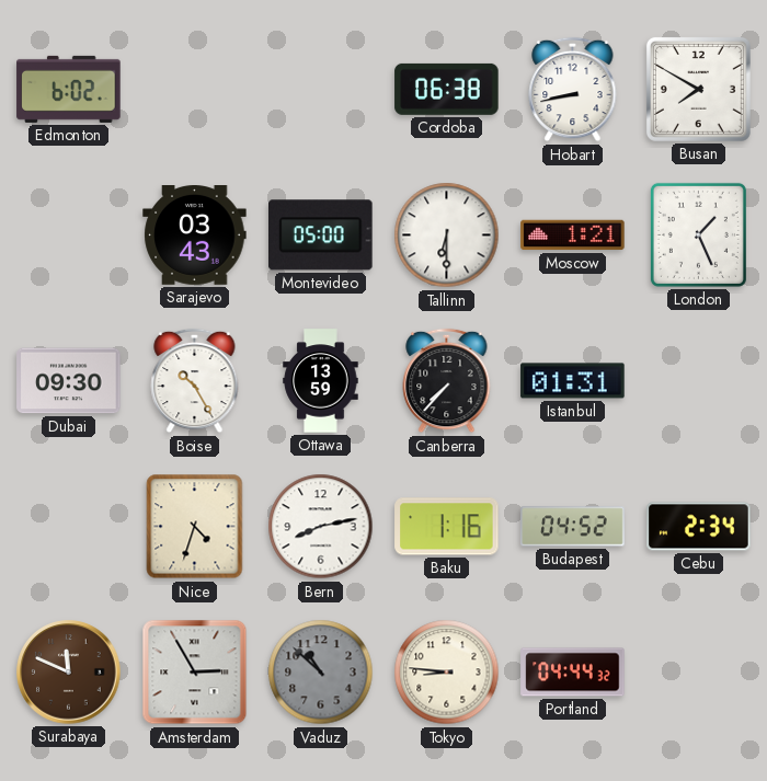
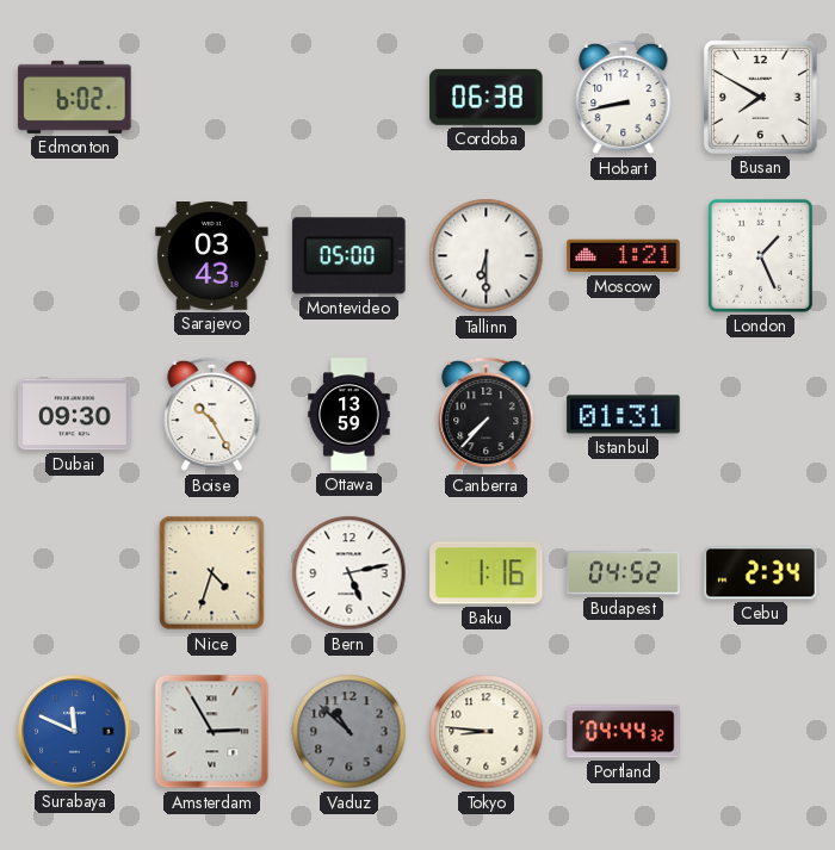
Bern: 8:13 -> 5:13
Surabaya dial: brown -> blue
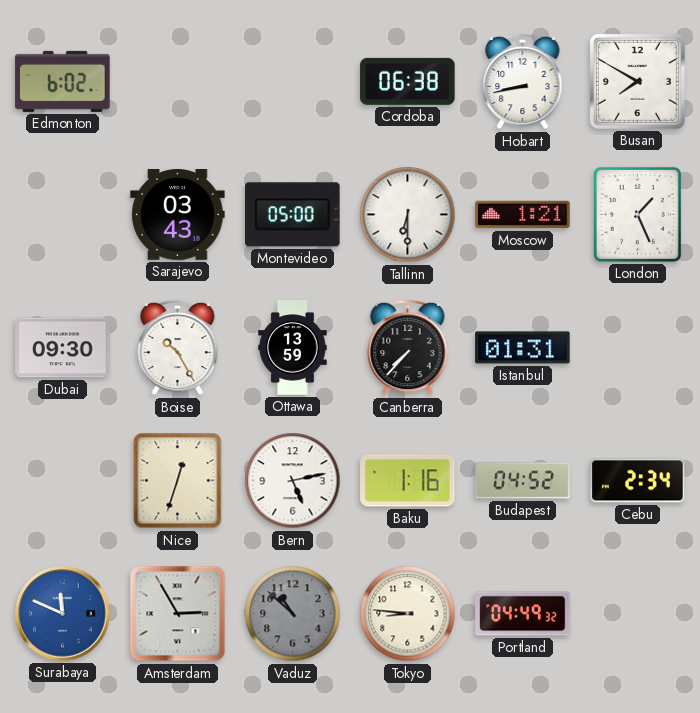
Nice: 4:33 -> 12:33
Portland: 04:44 -> 04:49
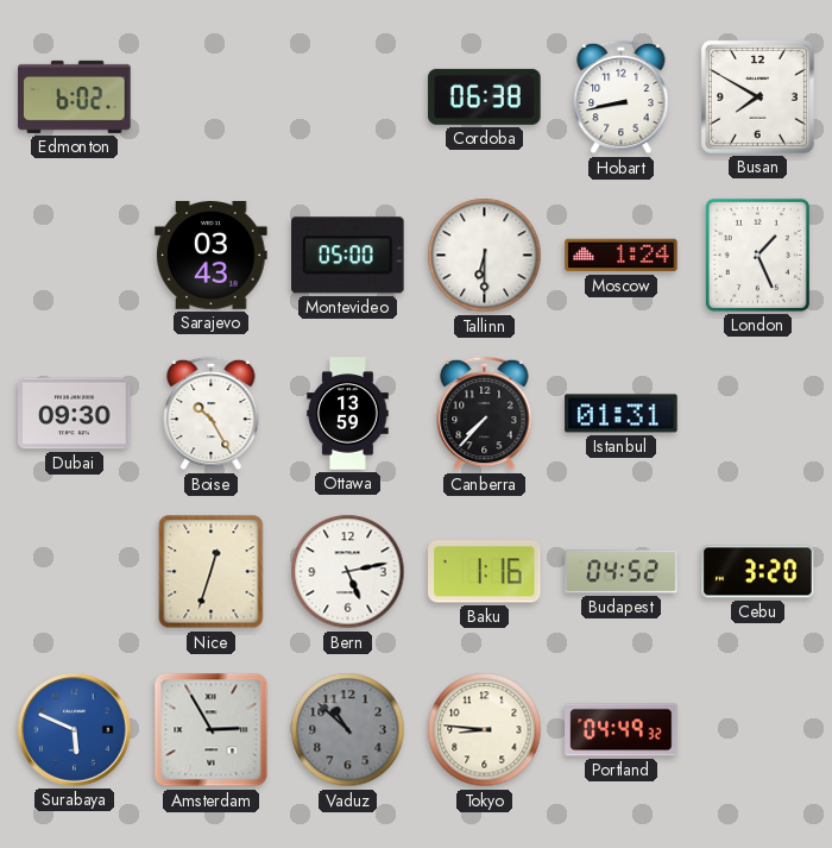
Moscow: 1:21 -> 1:24
Cebu: 2:34 -> 3:20
Surabaya: 11:49 -> 5:49
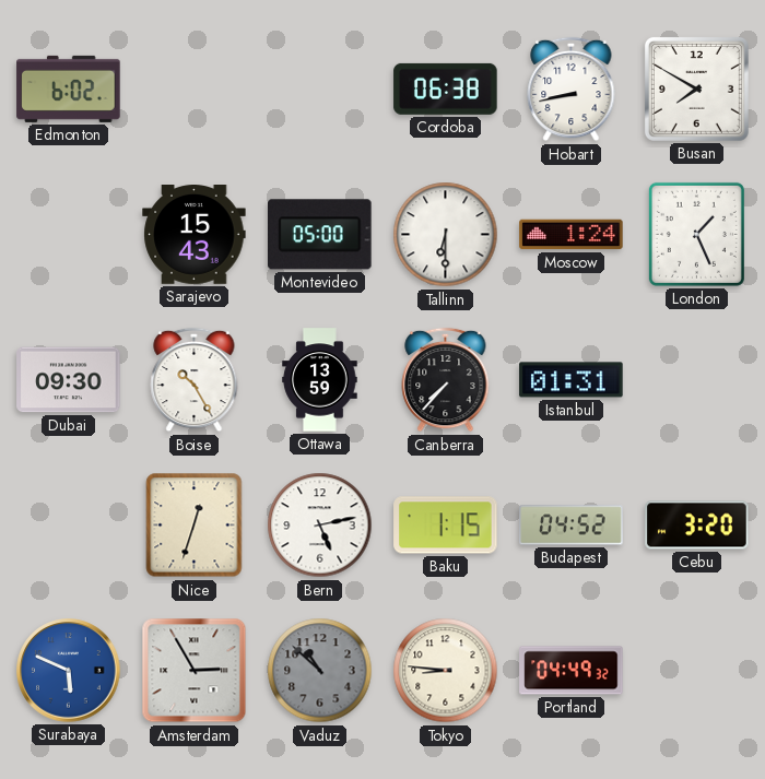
Sarajevo: 03:43 -> 15:43
Baku: 1:16 -> 1:15
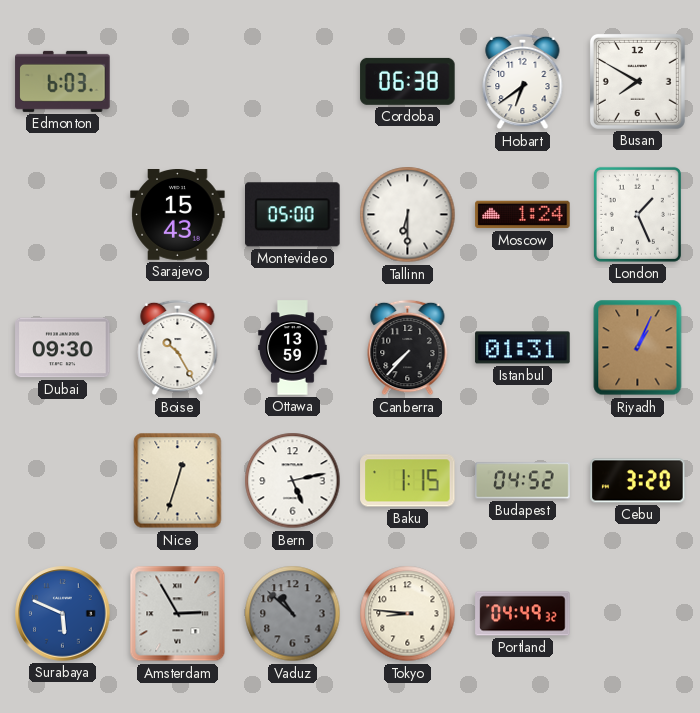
Edmonton: 6:02 -> 6:03
Hobart: 8:43 -> 6:39
Riyadh: none -> 1:04
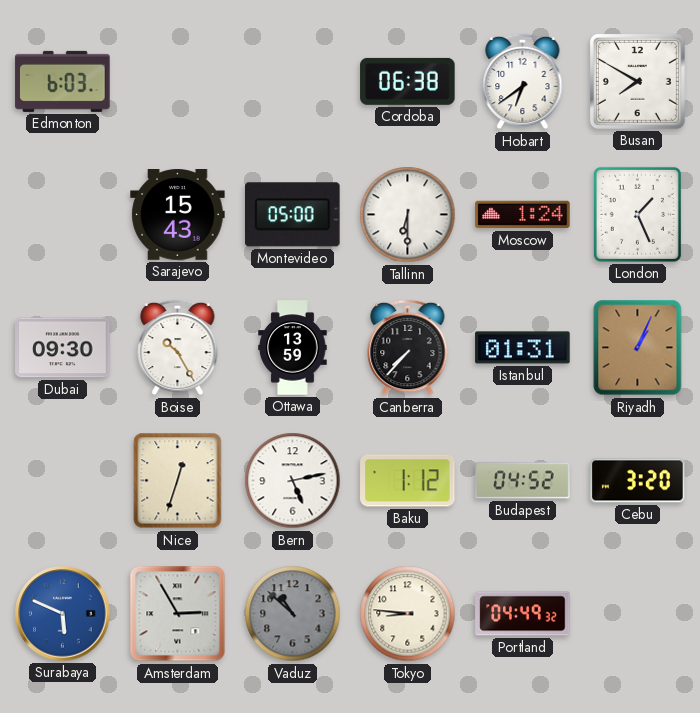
Baku: 1:15 -> 1:12
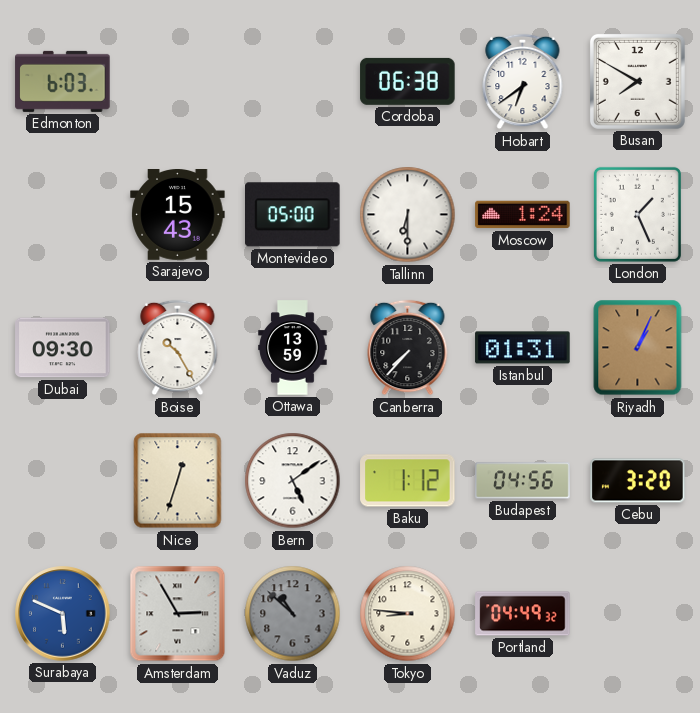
Bern: 5:13 -> 5:09
Budapest: 04:52 -> 04:56
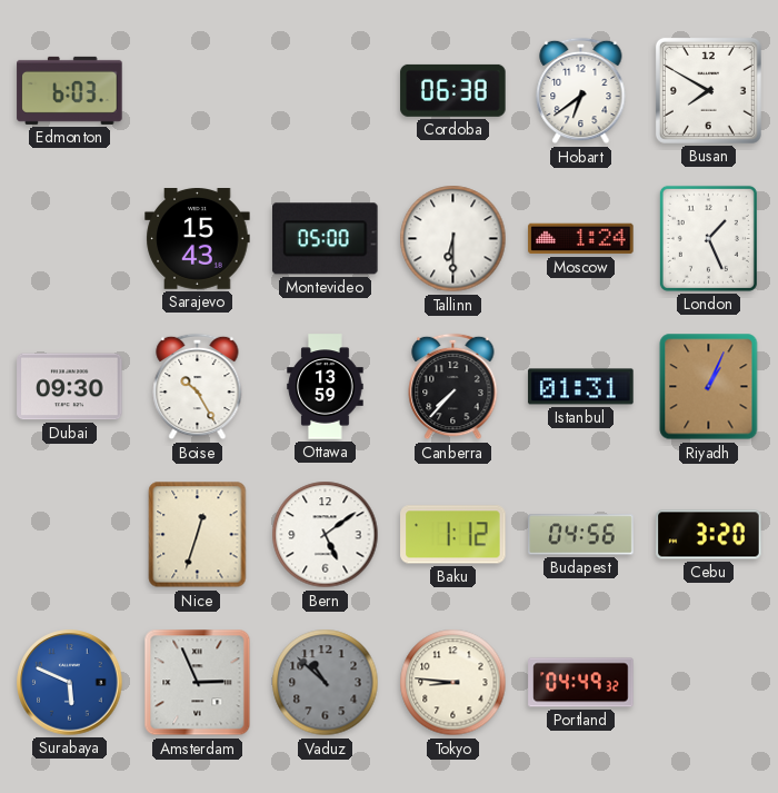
Amsterdam: 2:55 -> 2:56
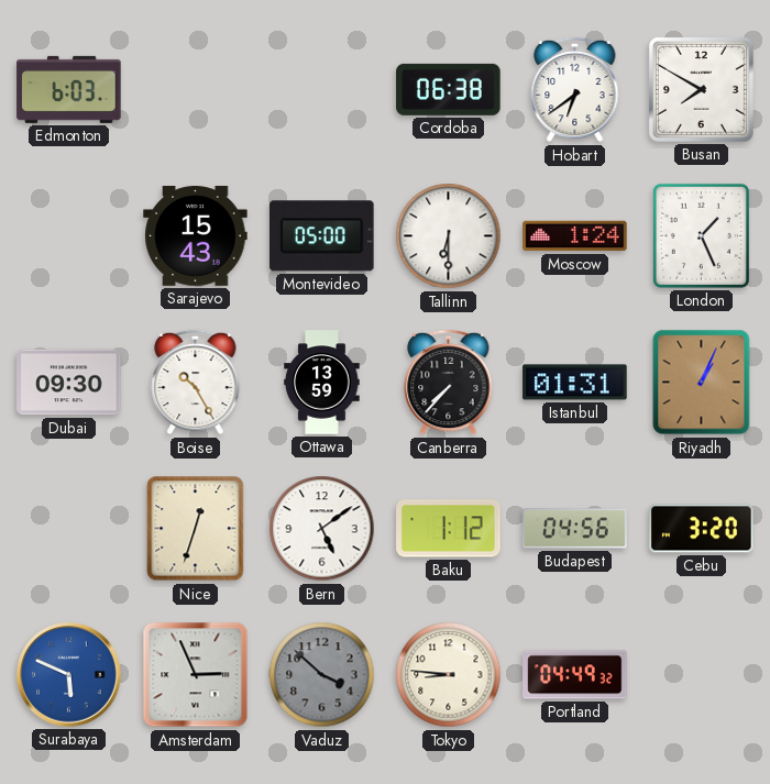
Vaduz: 10:52 -> 3:52
